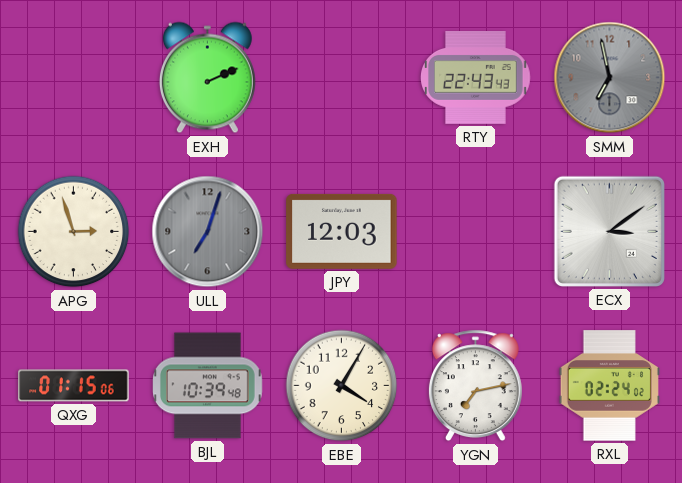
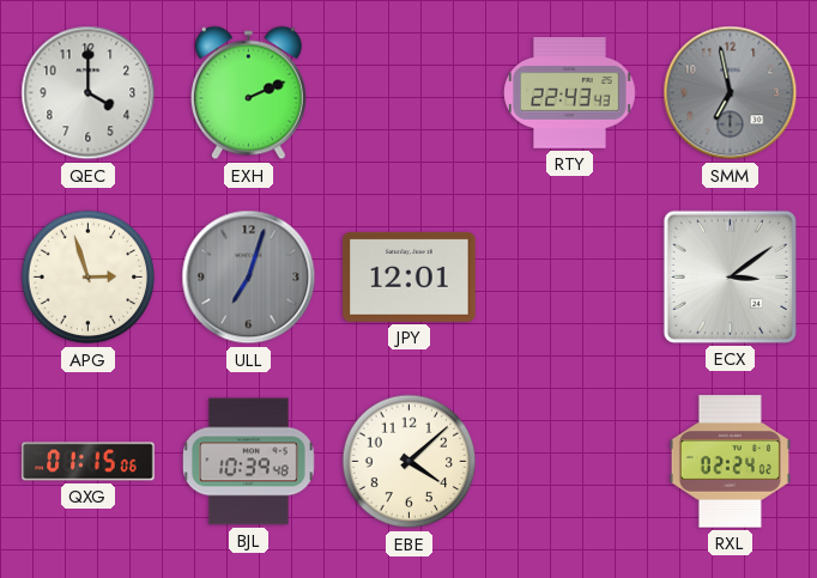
QEC: none -> 4:00
JPY: 12:03 -> 12:01
EBE: 4:05 -> 4:08
YGN: 7:13 -> none
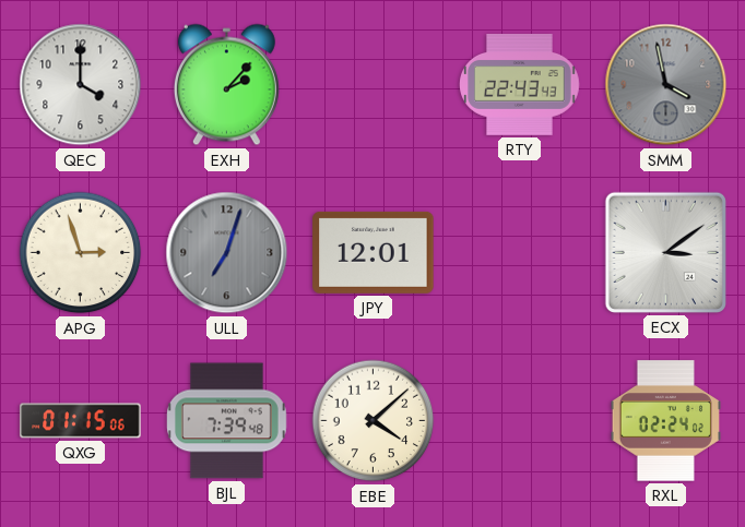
EXH: 2:11 -> 2:07
SMM: 6:58 -> 3:58
BJL: 10:39 -> 7:39
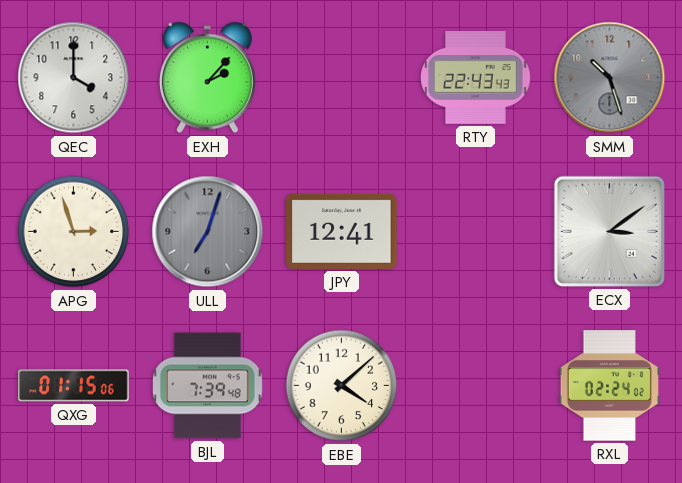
SMM: 3:58 -> 10:27
JPY: 12:01 -> 12:41
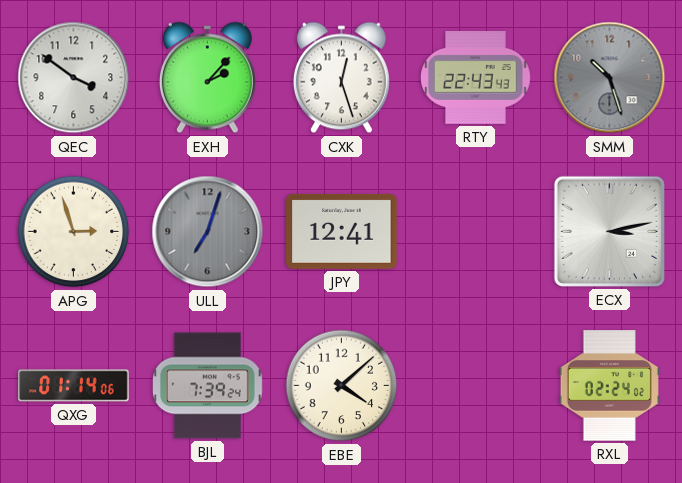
QEC: 4:00 -> 3:51
CXK: none -> 12:27
ECX: 3:09 -> 3:13
QXG: 01:15 -> 01:14
BJL: 7:39:48 -> 7:39:24
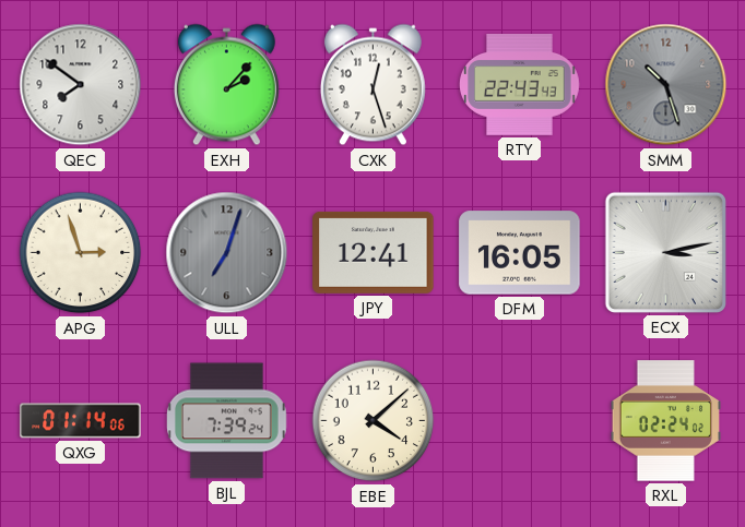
QEC: 3:51 -> 7:51
DFM: none -> 16:05
